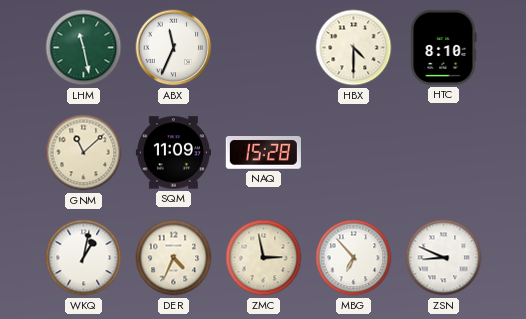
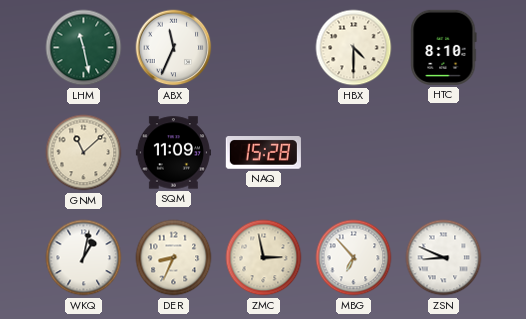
DER: 4:34 -> 8:34
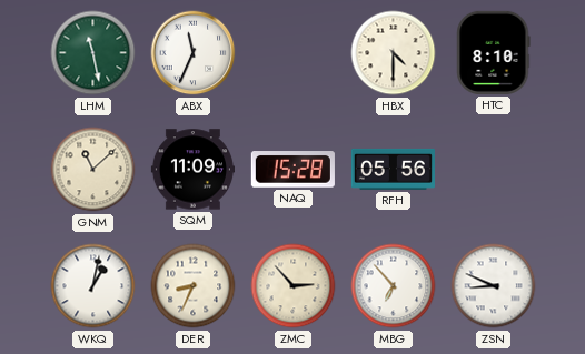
RFH: none -> 05:56
ZMC: 2:58 -> 2:53
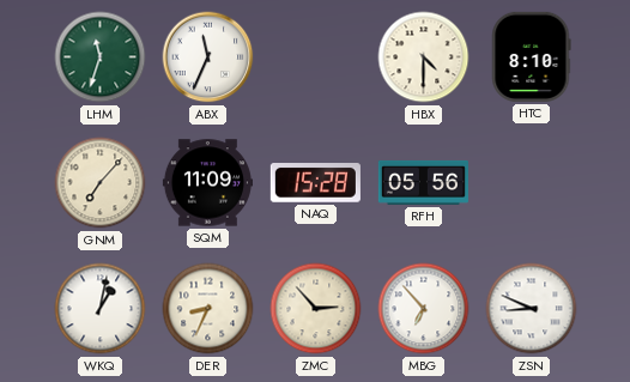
LHM: 11:28 -> 11:33
GNM: 11:08 -> 7:07
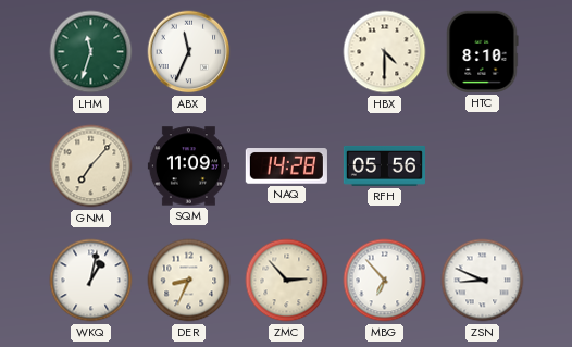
NAQ: 15:28 -> 14:28
